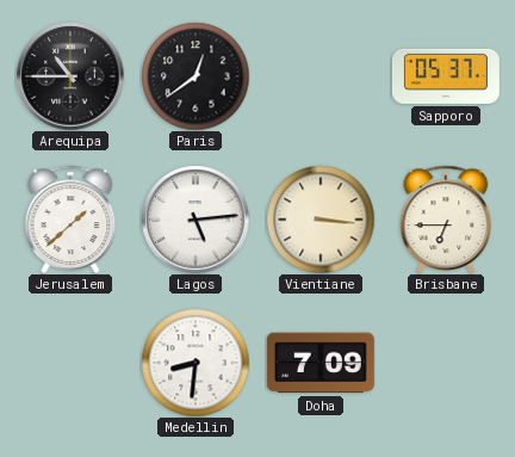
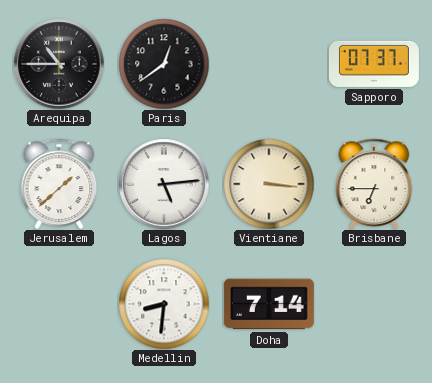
Sapporo: 05:37 -> 07:37
Doha: 7:09 -> 7:14
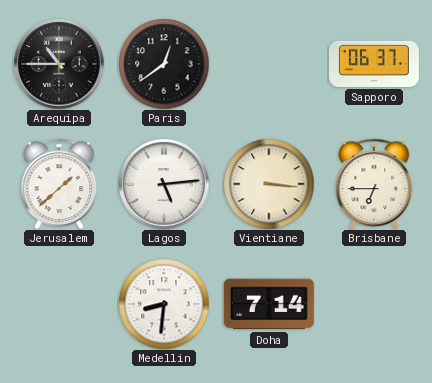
Sapporo: 07:37 -> 06:37
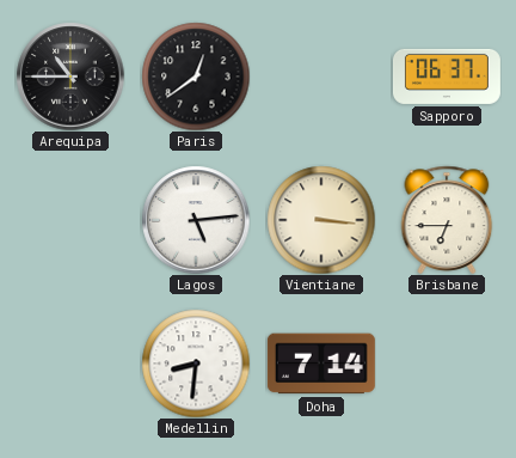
Jerusalem: 1:38 -> none
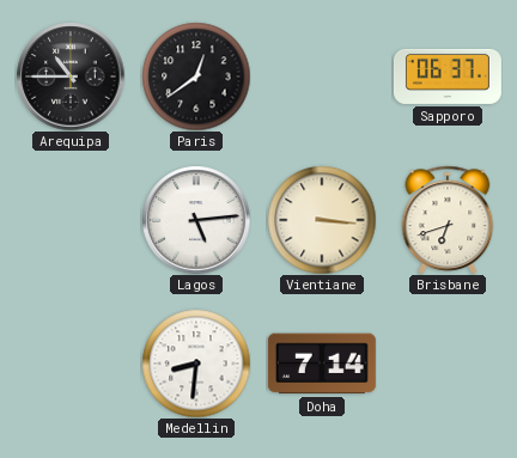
Brisbane: 6:45 -> 6:42
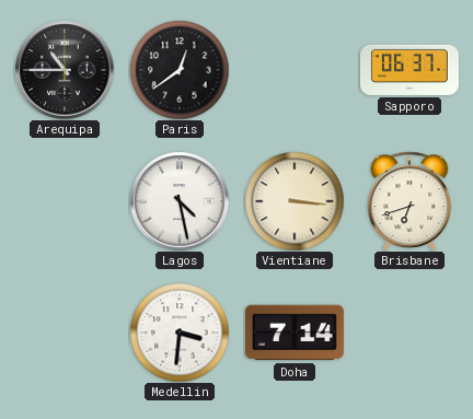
Lagos: 5:14 -> 4:28
Medellin: 8:31 -> 3:31
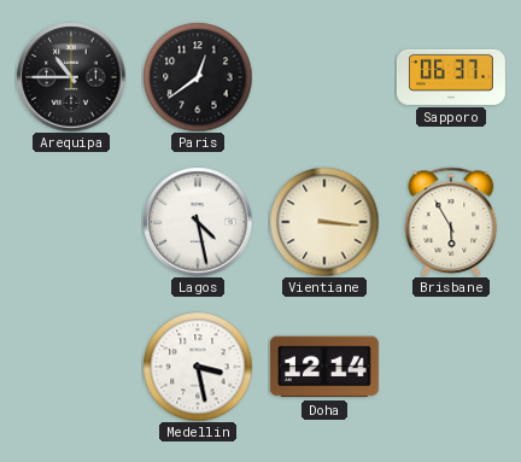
Brisbane: 6:42 -> 5:55
Medellin: 3:31 -> 3:28
Doha: 7:14 -> 12:14
